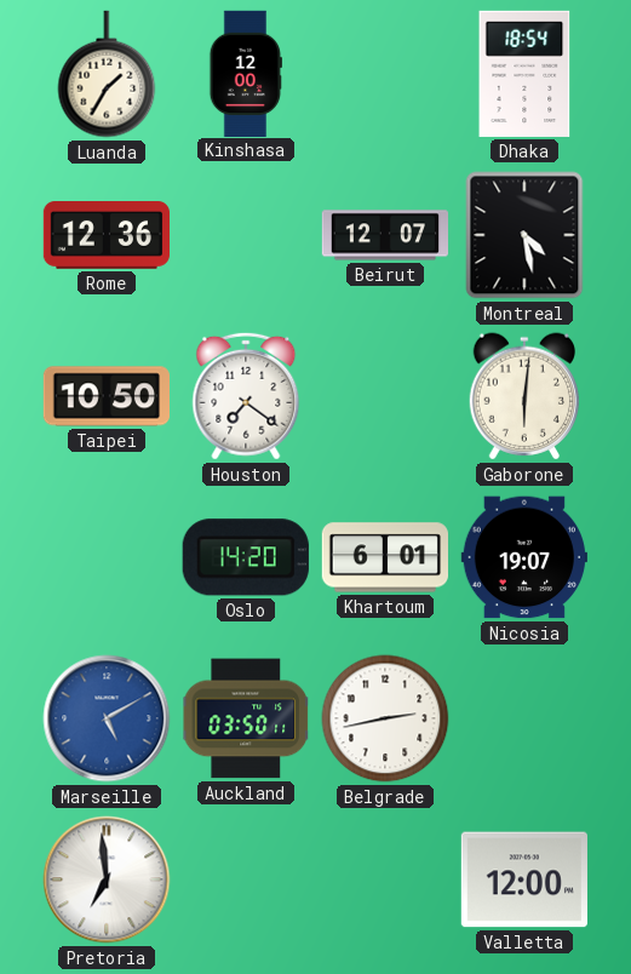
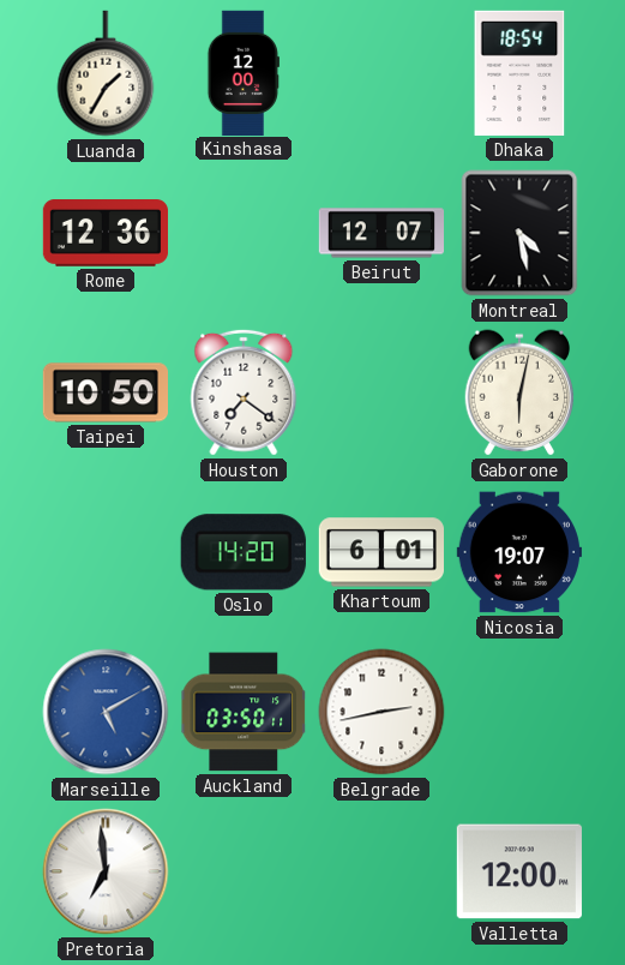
Gaborone: 6:01 -> 6:02
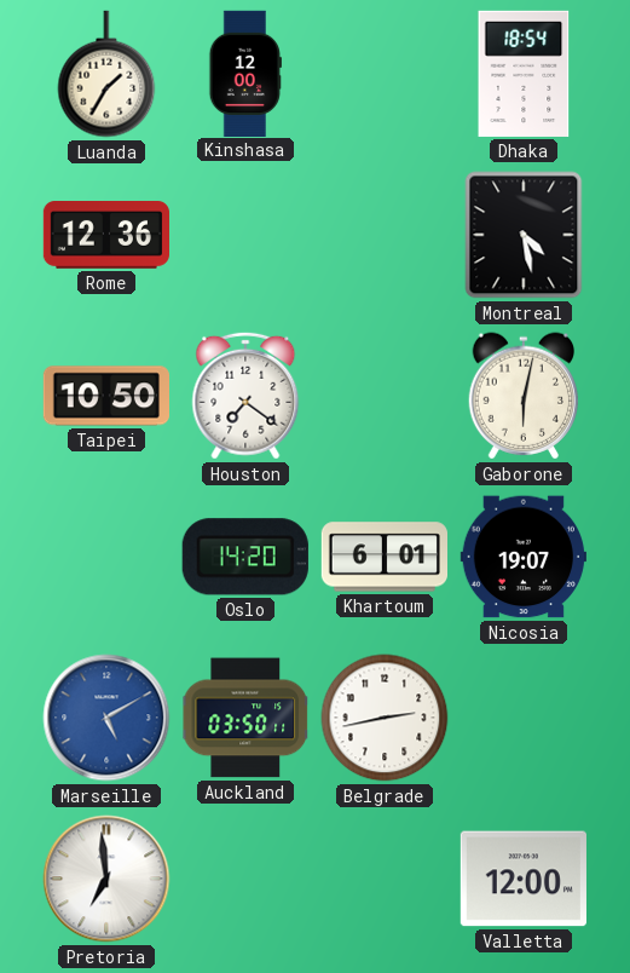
Beirut: 12:07 -> none
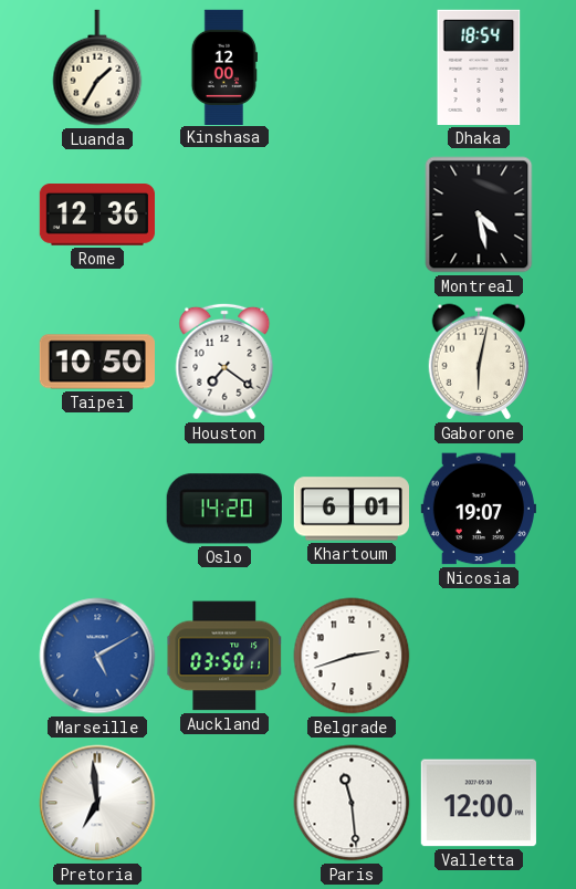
Belgrade: 2:43 -> 2:42
Paris: none -> 11:29
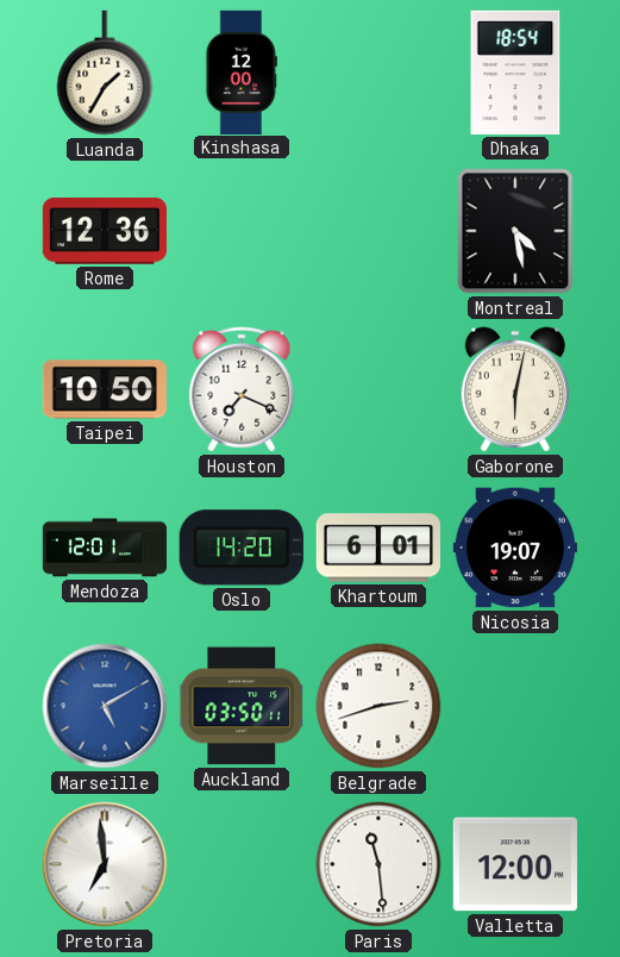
Houston: 7:21 -> 7:19
Mendoza: none -> 12:01
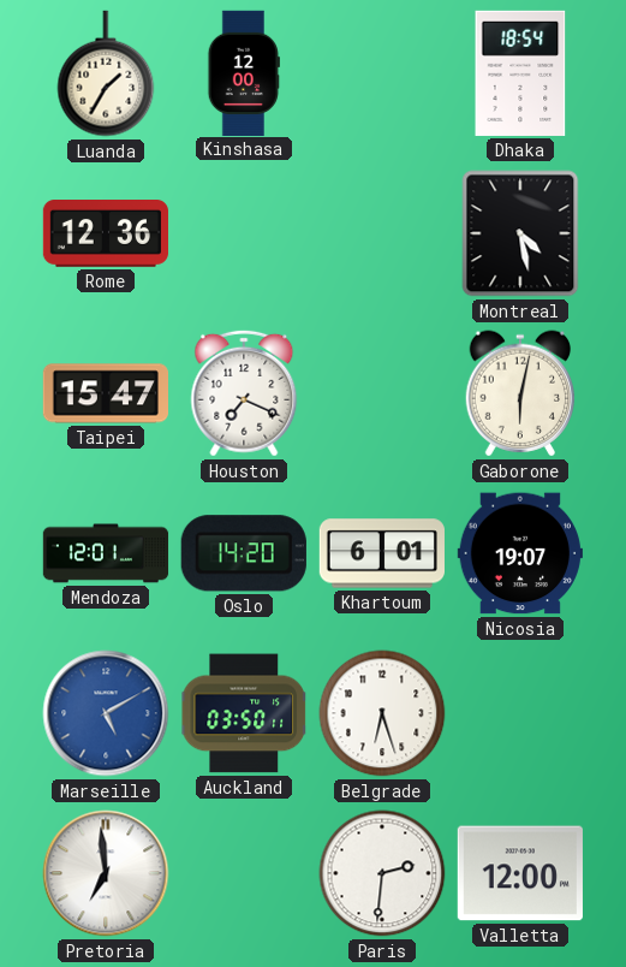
Taipei: 10:50 -> 15:47
Belgrade: 2:42 -> 6:27
Paris: 11:29 -> 2:31
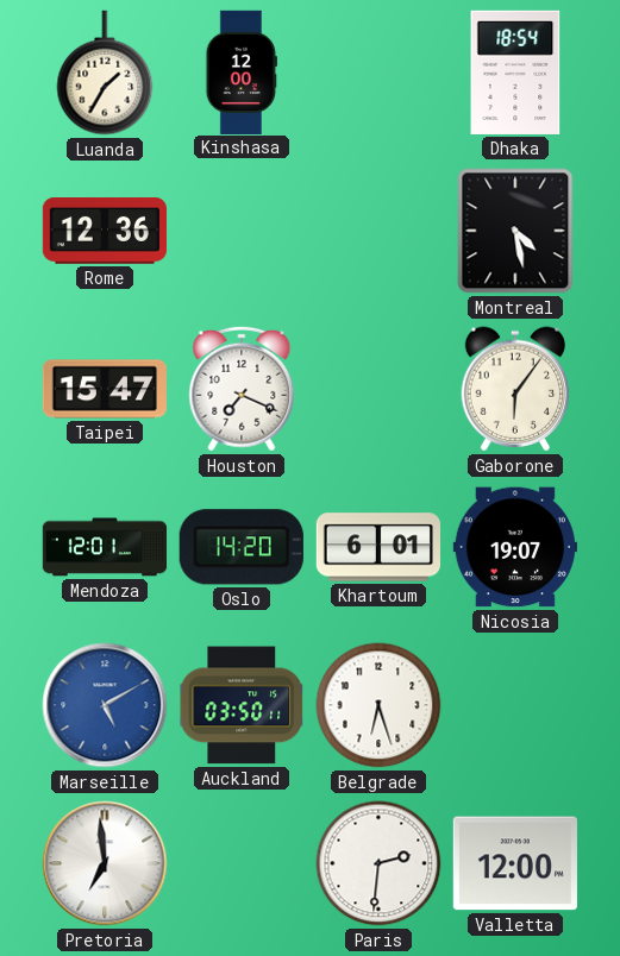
Gaborone: 6:02 -> 6:06
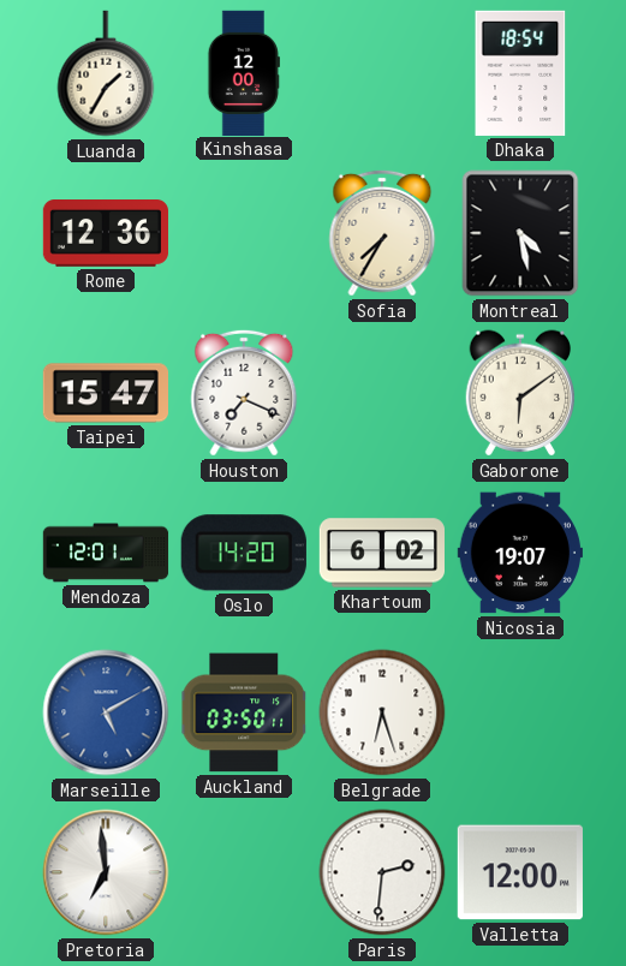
Sofia: none -> 7:35
Gaborone: 6:06 -> 6:09
Khartoum: 6:01 -> 6:02
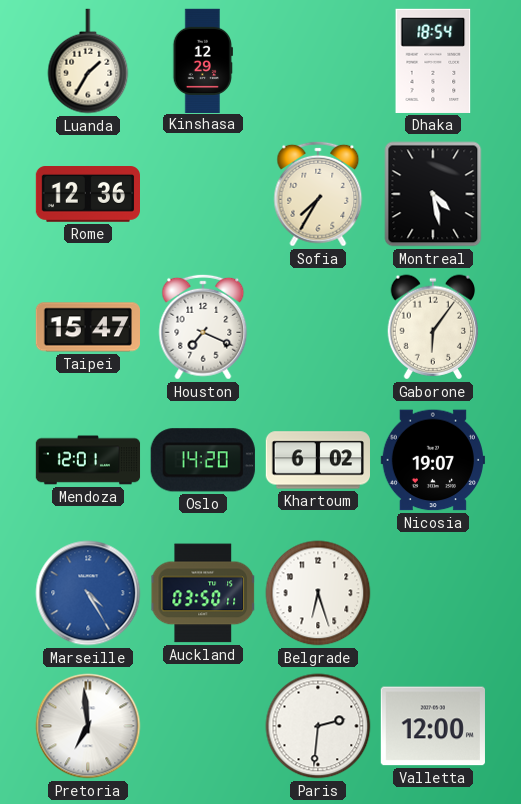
Kinshasa: 12:00 -> 12:29
Gaborone: 6:09 -> 6:06
Marseille: 5:10 -> 4:25
